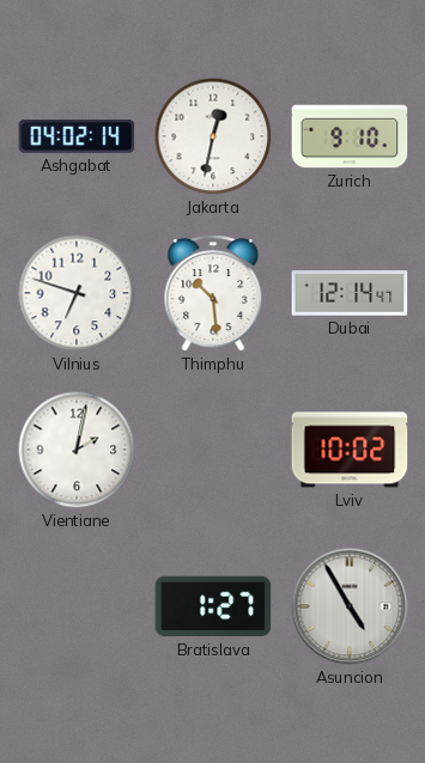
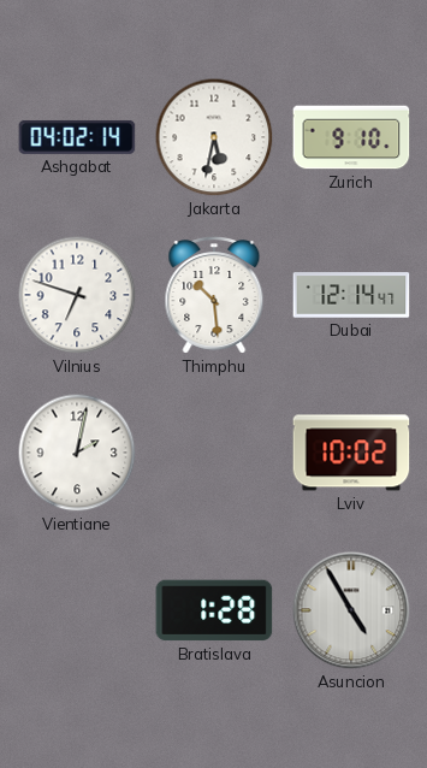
Jakarta: 12:32 -> 5:32
Bratislava: 1:27 -> 1:28
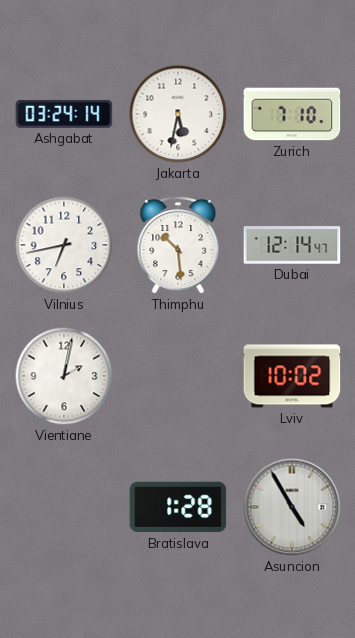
Ashgabat: 04:02 -> 03:24
Zurich: 9:10 -> 7:10
Vilnius: 6:48 -> 6:43
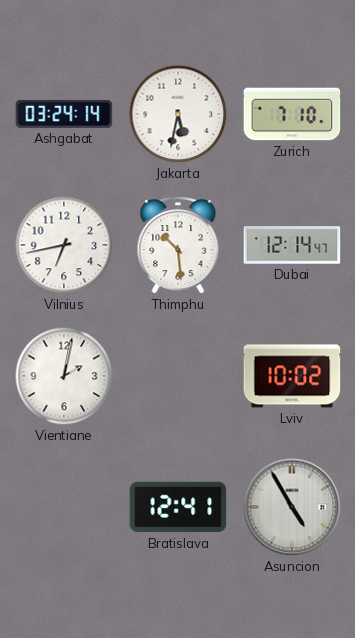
Bratislava: 1:28 -> 12:41
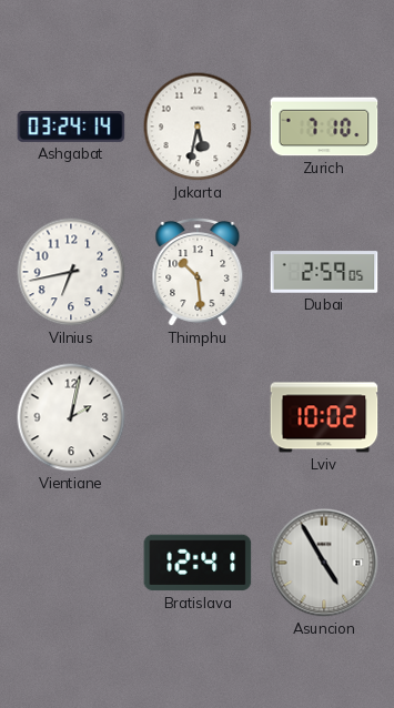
Dubai: 12:14 -> 2:59
